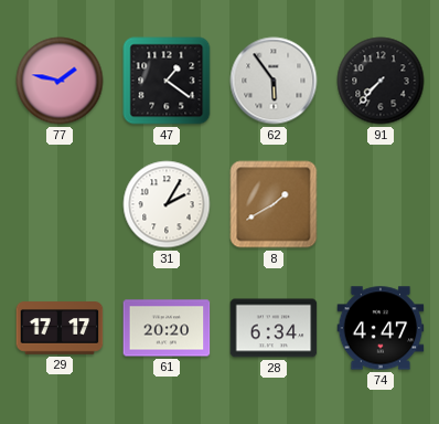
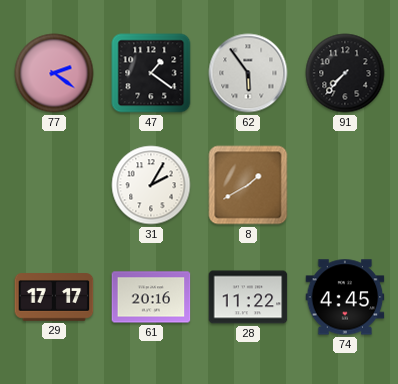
77: 1:47 -> 2:21
61: 20:20 -> 20:16
28: 6:34 -> 11:22
74: 4:47 -> 4:45
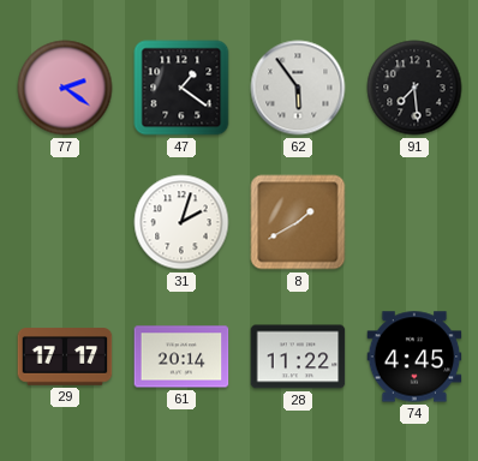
91: 7:37 -> 7:29
31: 2:05 -> 2:03
61: 20:16 -> 20:14
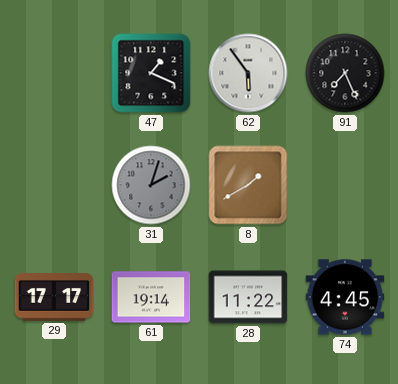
77: 2:21 -> none
47: 1:21 -> 1:19
91: 7:29 -> 7:26
31 dial: white -> grey
61: 20:14 -> 19:14
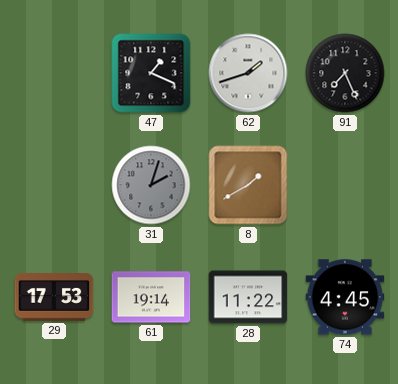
62: 5:54 -> 1:42
29: 17:17 -> 17:53
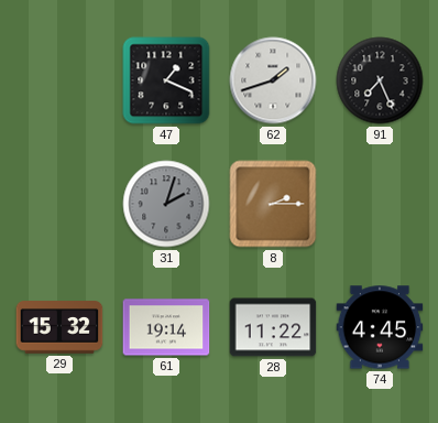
8: 1:40 -> 2:15
29: 17:53 -> 15:32
